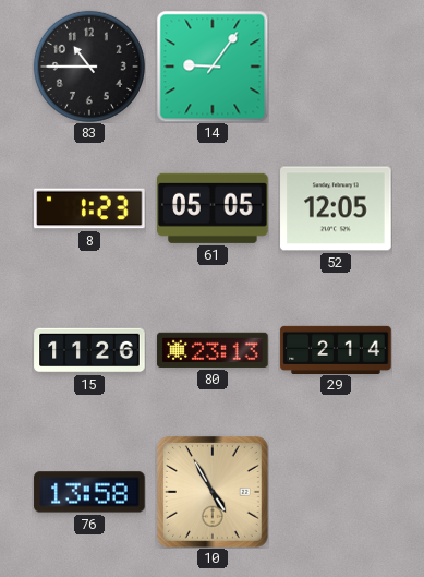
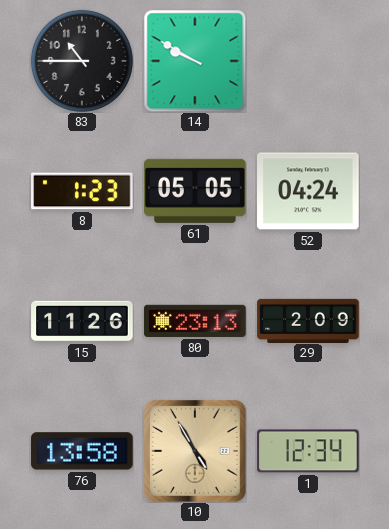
14: 9:06 -> 9:50
52: 12:05 -> 04:24
29: 2:14 -> 2:09
1: none -> 12:34
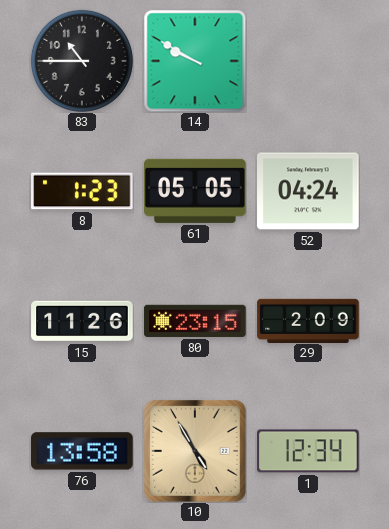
80: 23:13 -> 23:15
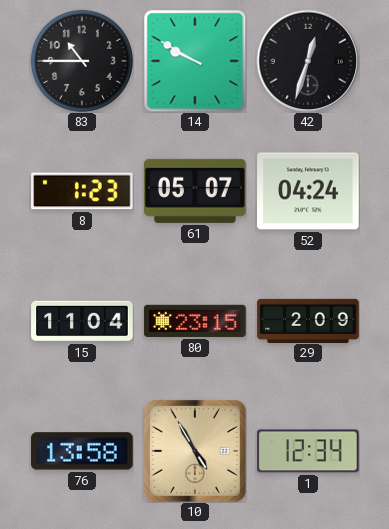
42: none -> 12:33
61: 05:05 -> 05:07
15: 11:26 -> 11:04
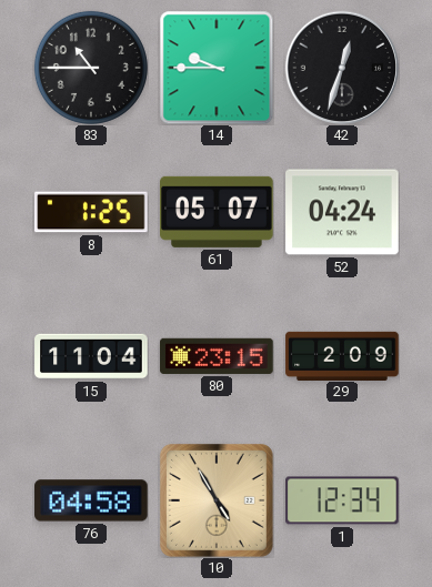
14: 9:50 -> 9:45
8: 1:23 -> 1:25
76: 13:58 -> 04:58
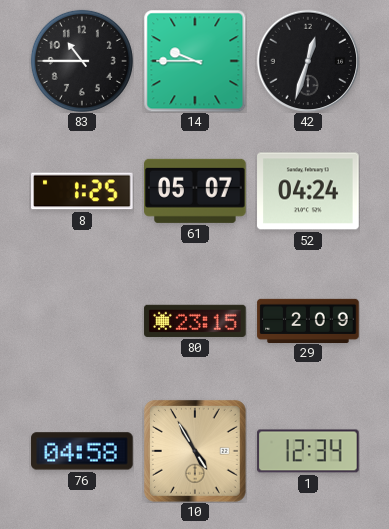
15: 11:04 -> none
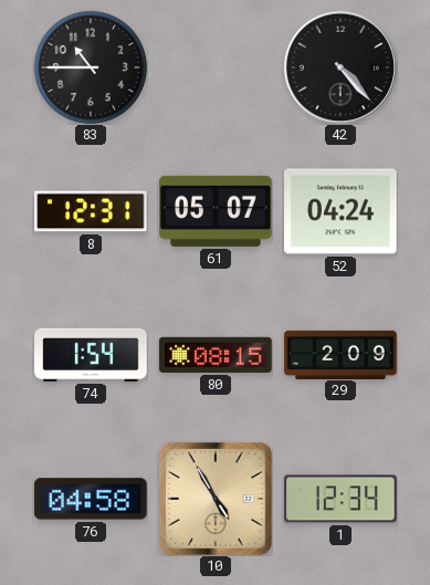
14: 9:45 -> none
42: 12:33 -> 4:23
8: 1:25 -> 12:31
74: none -> 1:54
80: 23:15 -> 08:15
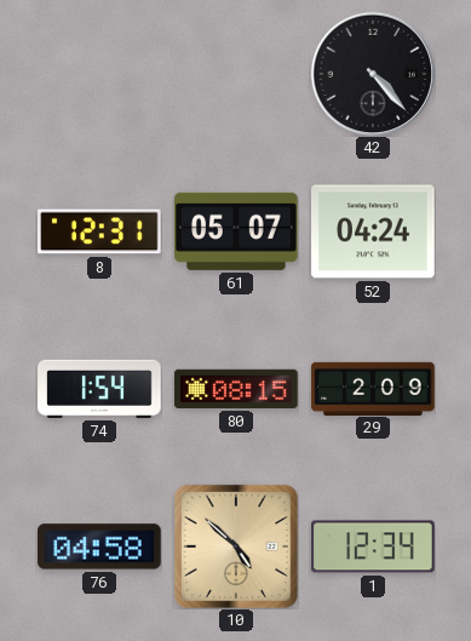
83: 10:45 -> none
10: 4:55 -> 4:52
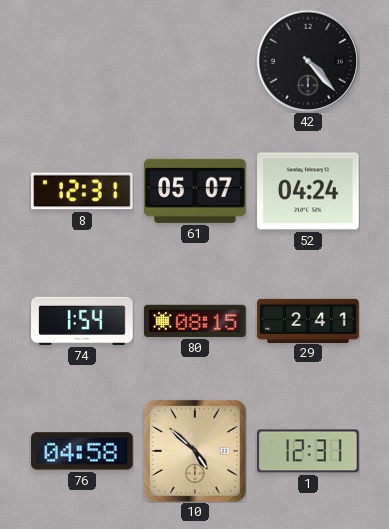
29: 2:09 -> 2:41
1: 12:34 -> 12:31
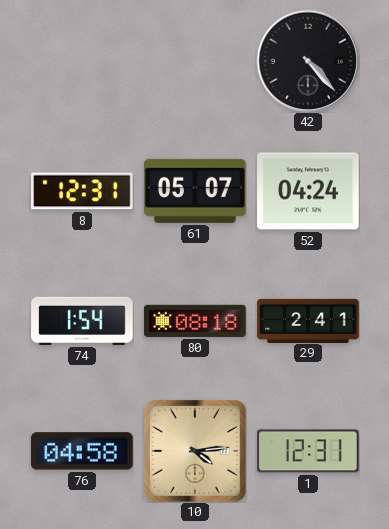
80: 08:15 -> 08:18
10: 4:52 -> 4:14
